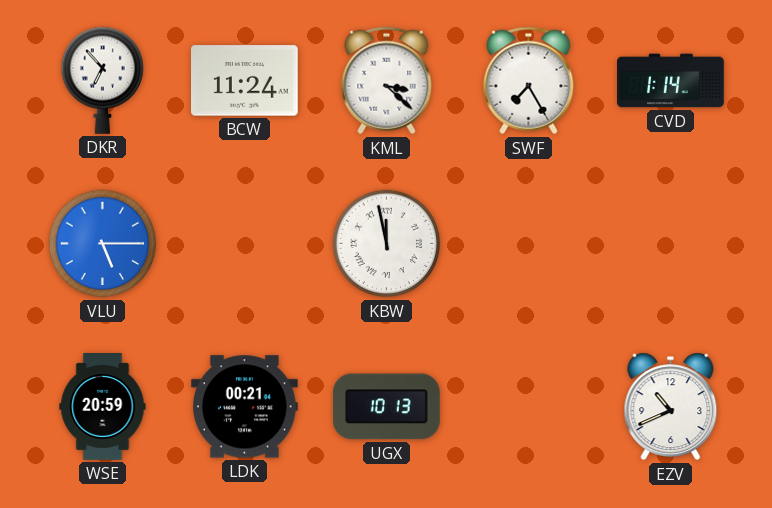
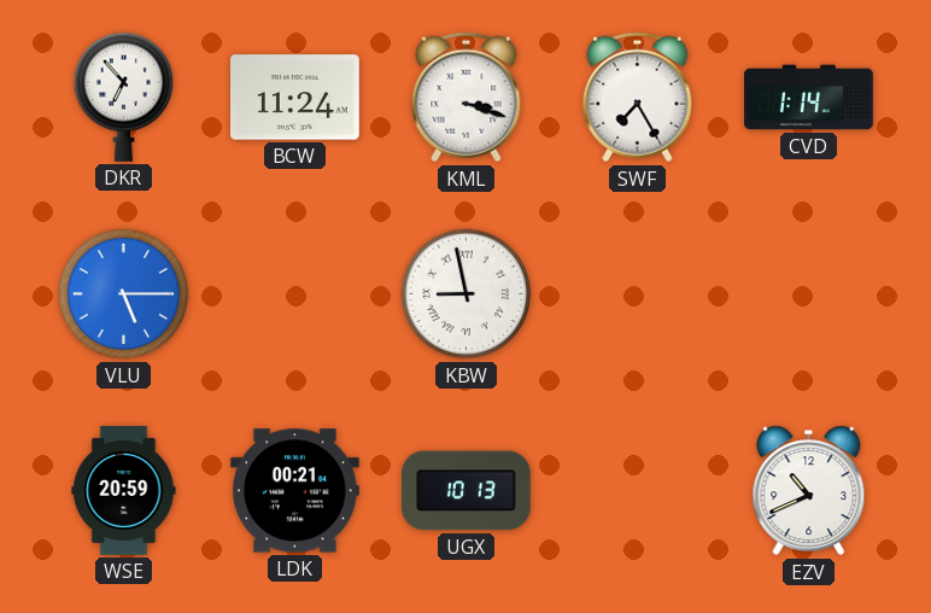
KML: 3:22 -> 3:18
KBW: 11:58 -> 8:58
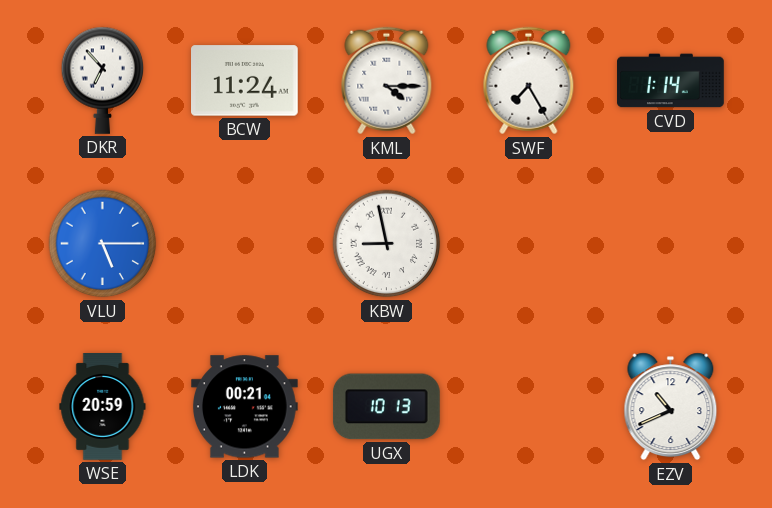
KML: 3:18 -> 4:15
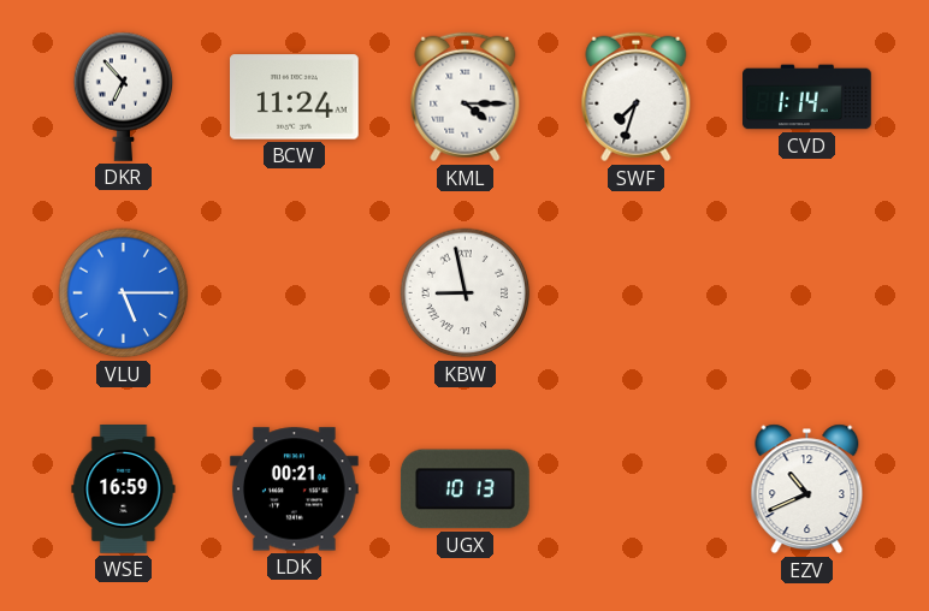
SWF: 7:25 -> 7:33
WSE: 20:59 -> 16:59
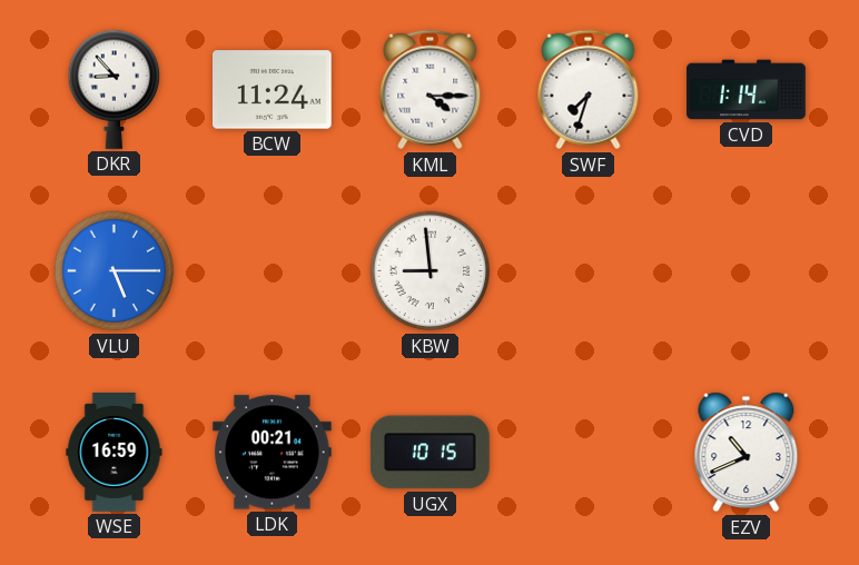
DKR: 6:53 -> 8:53
KBW: 8:58 -> 8:59
UGX: 10:13 -> 10:15
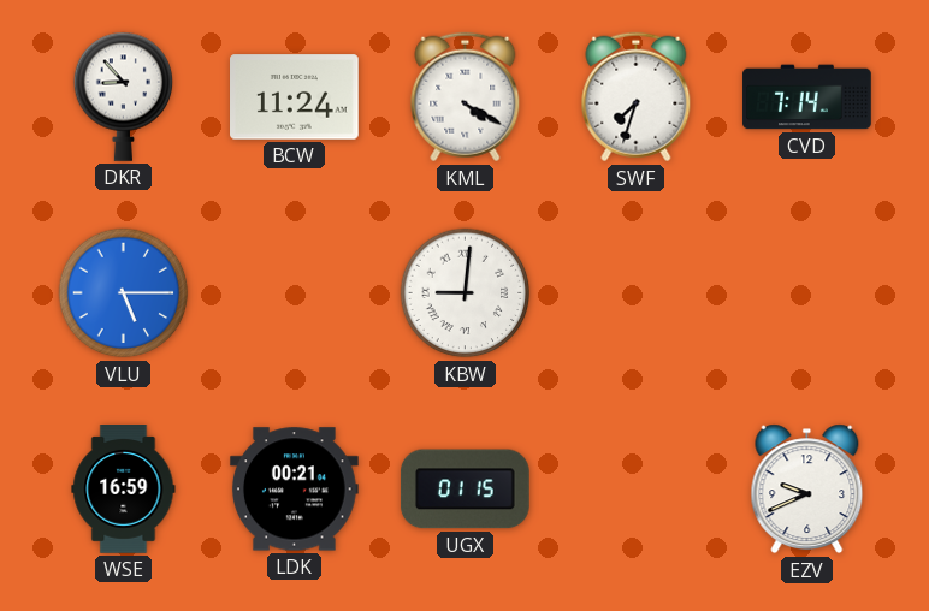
KML: 4:15 -> 4:20
CVD: 1:14 -> 7:14
KBW: 8:59 -> 9:01
UGX: 10:15 -> 01:15
EZV: 10:41 -> 9:41
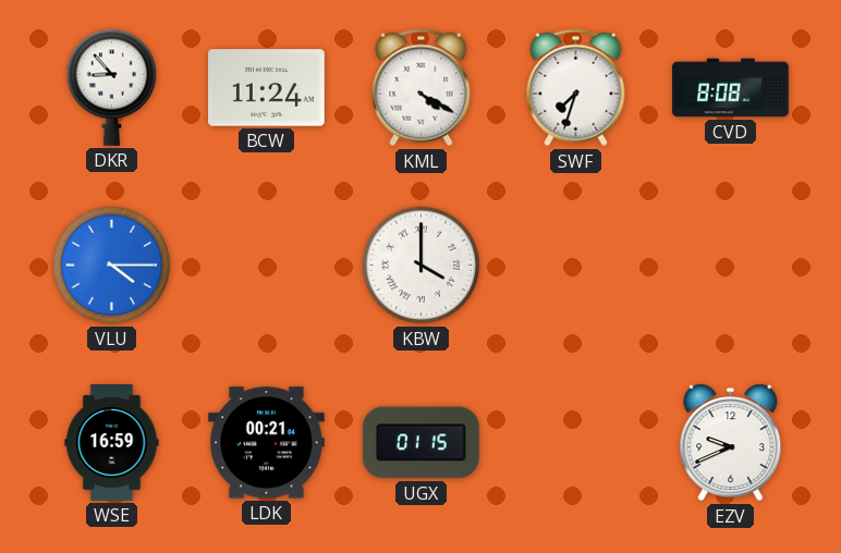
CVD: 7:14 -> 8:08
VLU: 5:15 -> 4:15
KBW: 9:01 -> 4:00
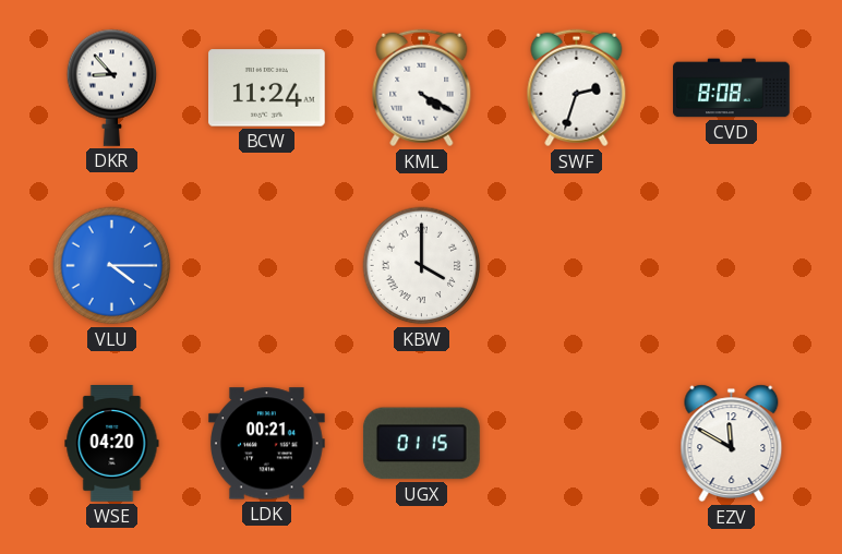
SWF: 7:33 -> 2:33
WSE: 16:59 -> 04:20
EZV: 9:41 -> 11:50
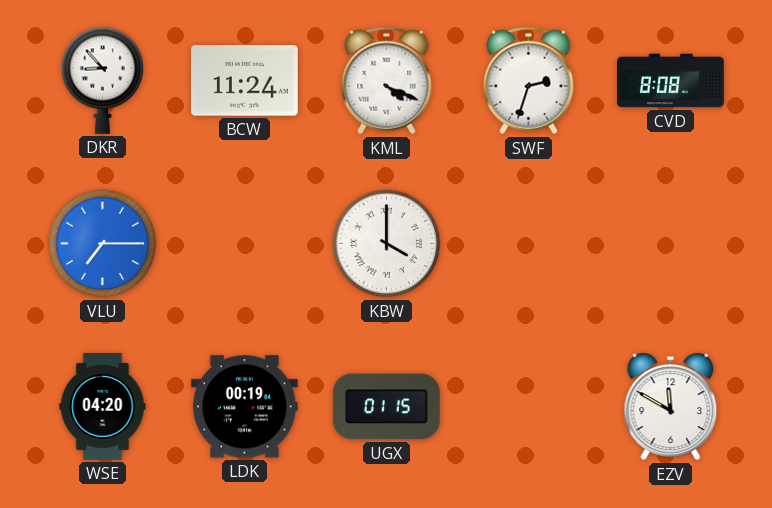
KML: 4:20 -> 4:19
VLU: 4:15 -> 7:15
LDK: 00:21 -> 00:19
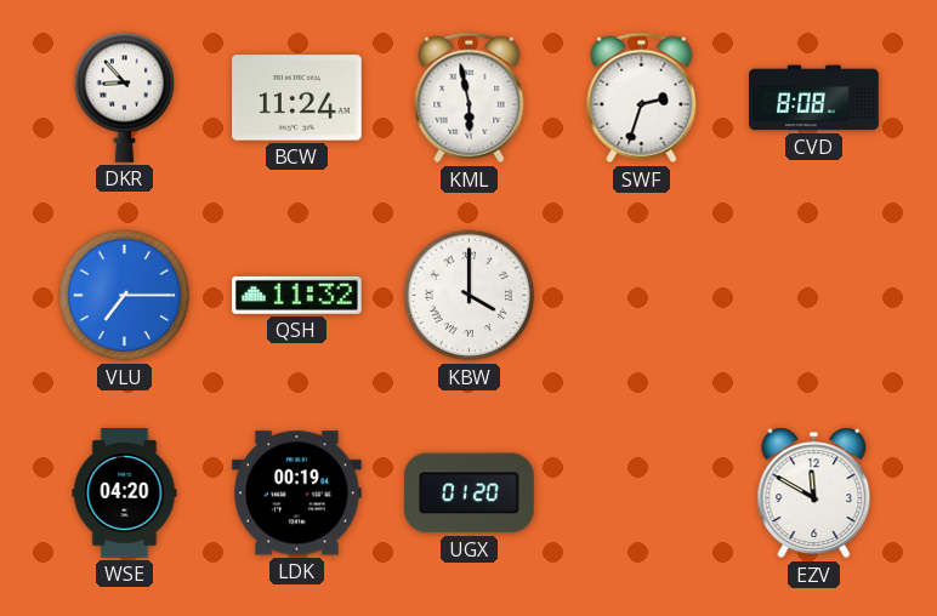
KML: 4:19 -> 5:58
QSH: none -> 11:32
UGX: 01:15 -> 01:20
